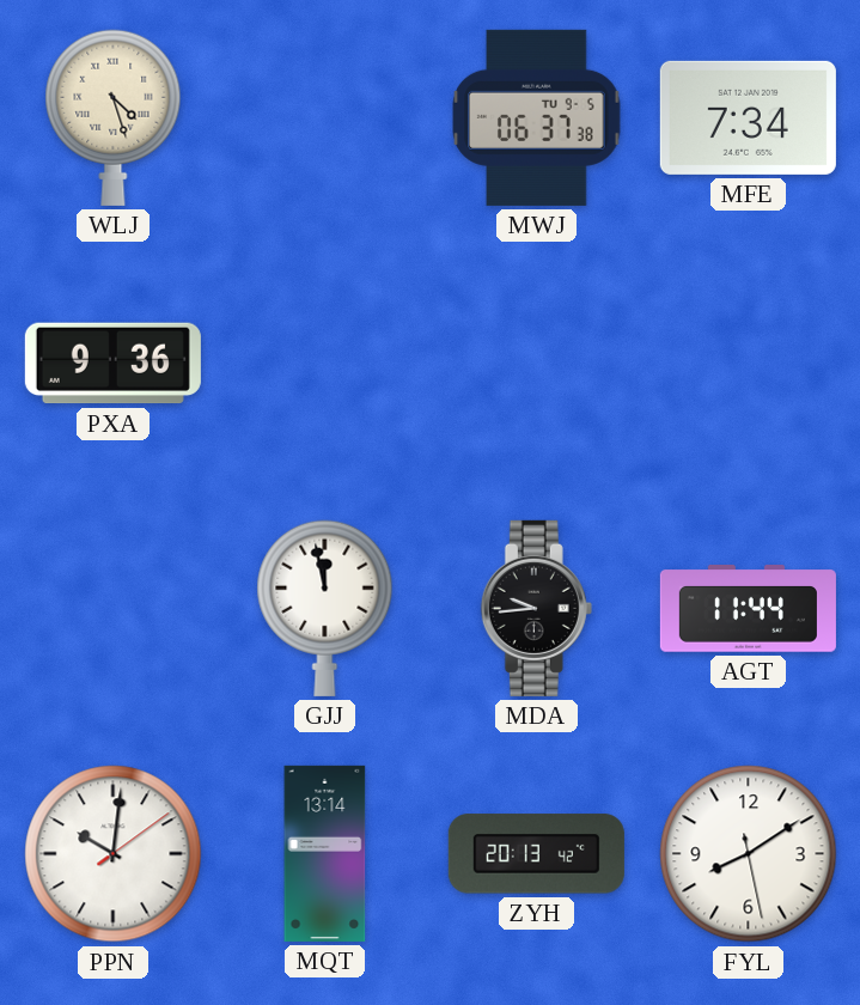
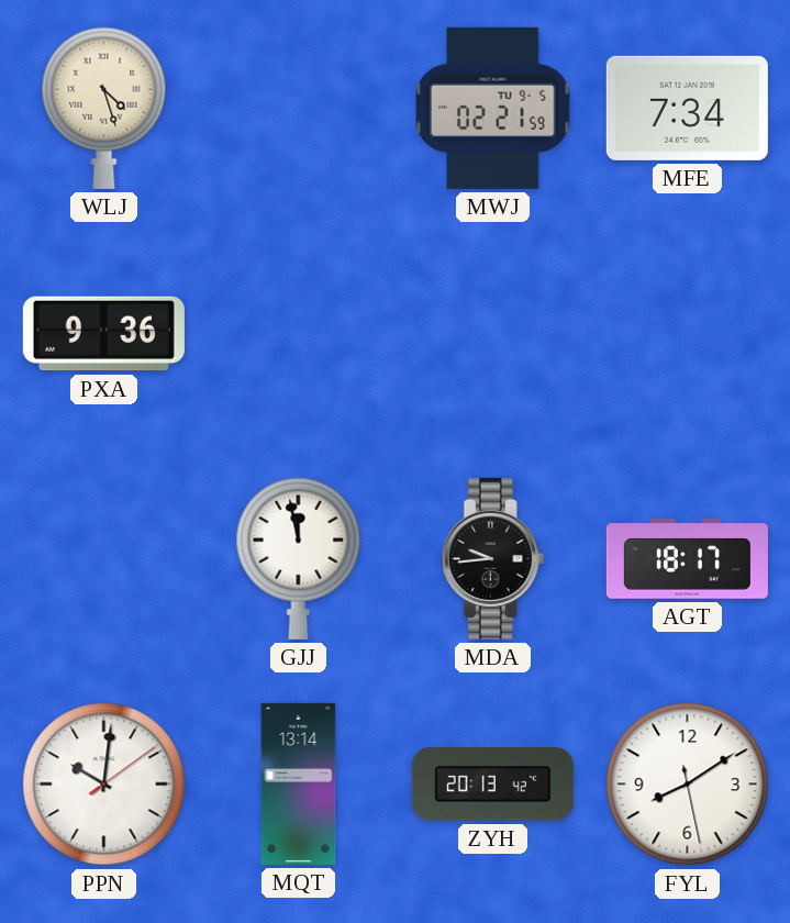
MWJ: 06:37 -> 02:21
AGT: 11:44 -> 18:17
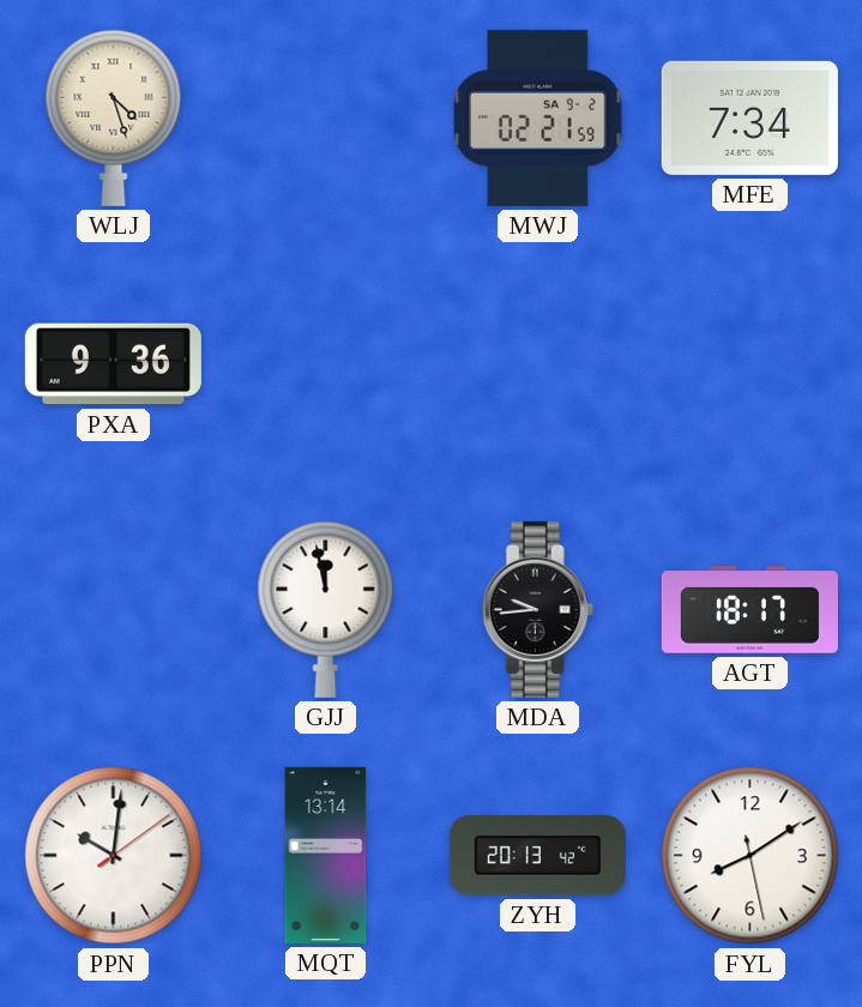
MWJ date: TU 9-5 -> SA 9-2
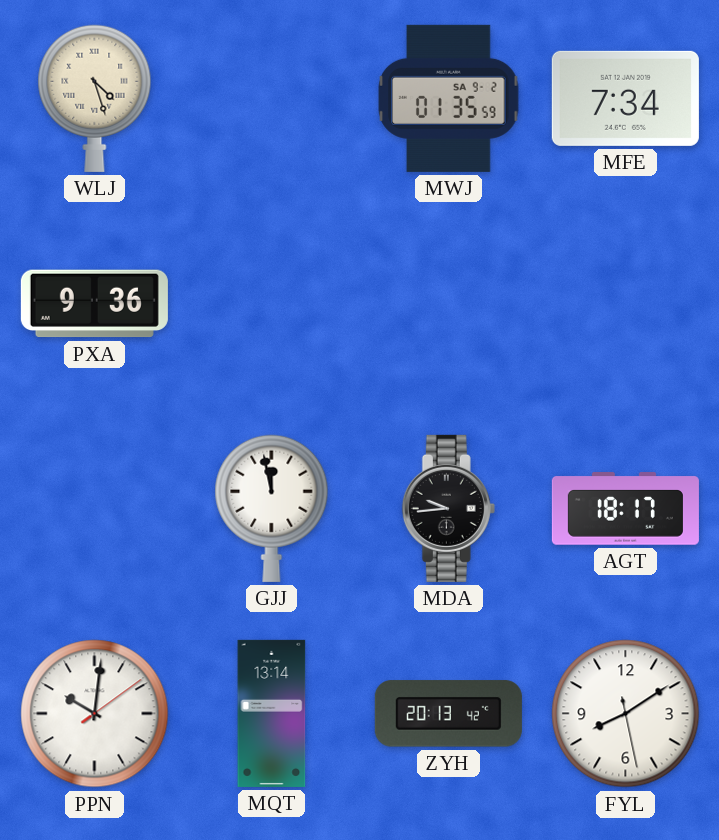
MWJ: 02:21 -> 01:35
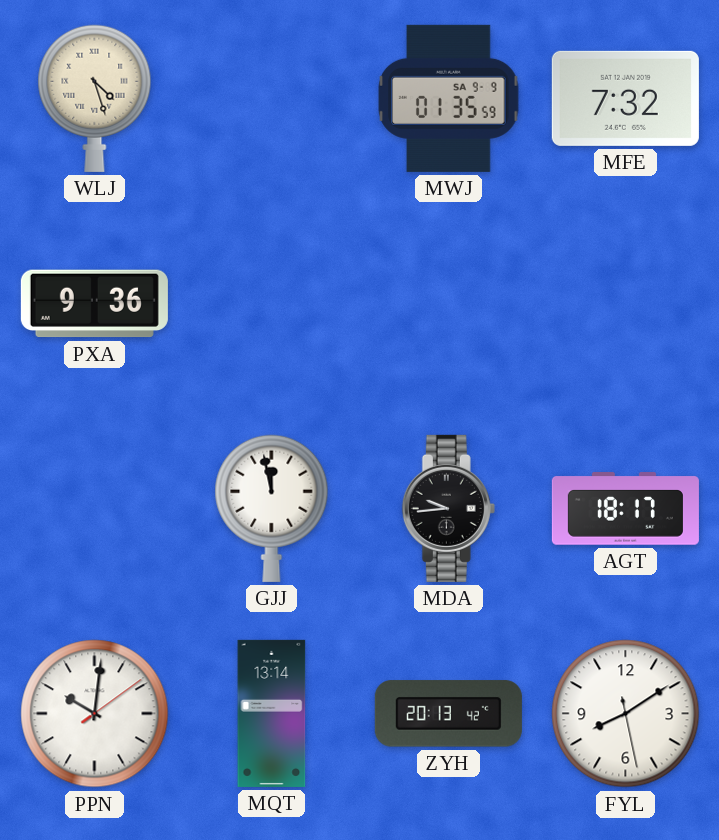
MWJ date: SA 9-2 -> SA 9-9
MFE: 7:34 -> 7:32
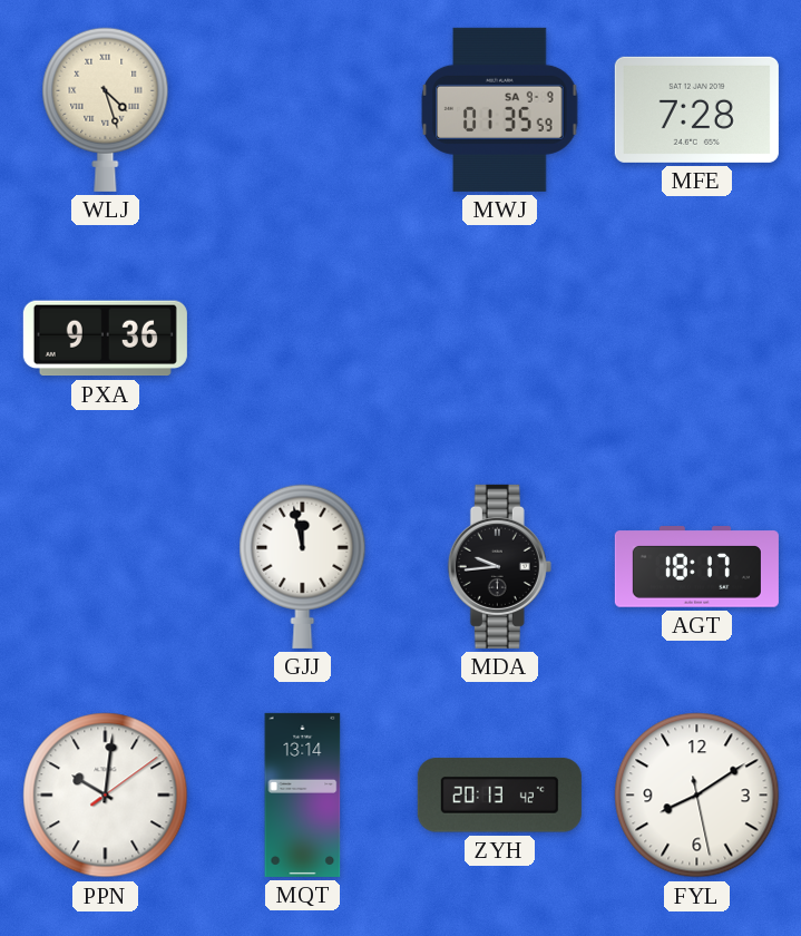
MFE: 7:32 -> 7:28
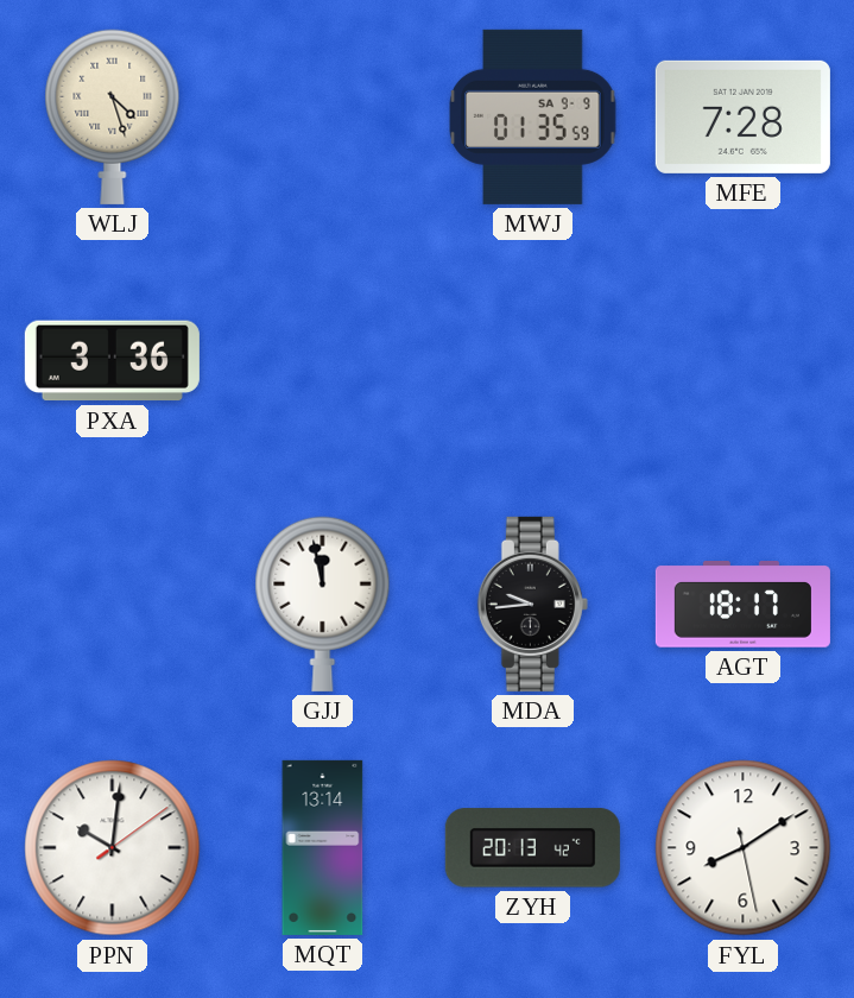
PXA: 9:36 -> 3:36
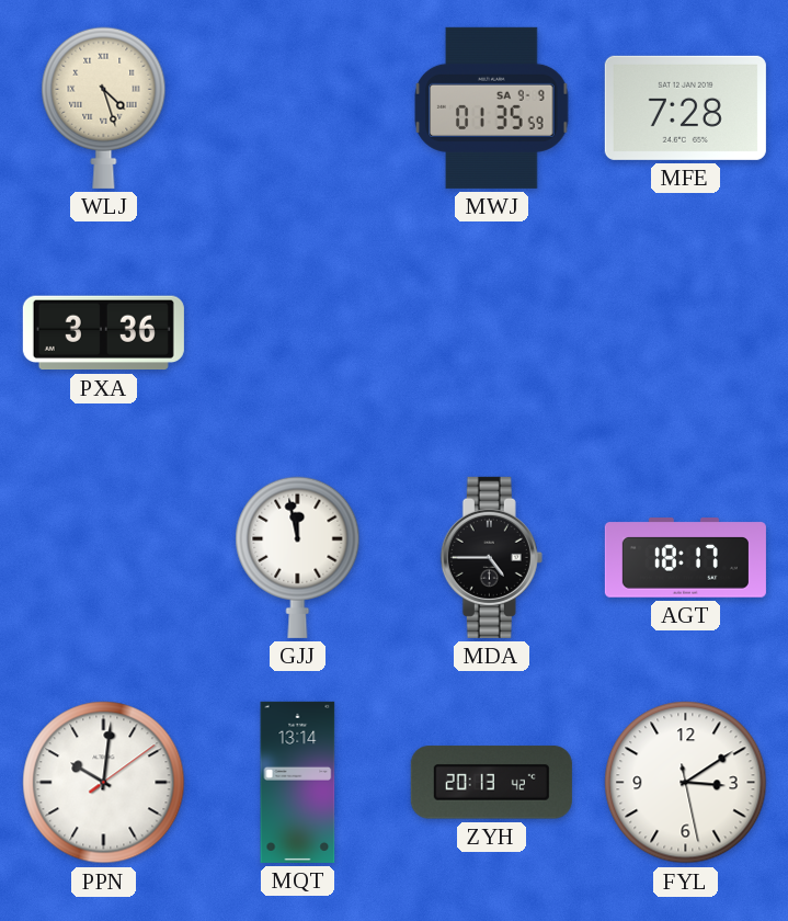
MDA: 9:44 -> 4:45
FYL: 8:09 -> 3:09
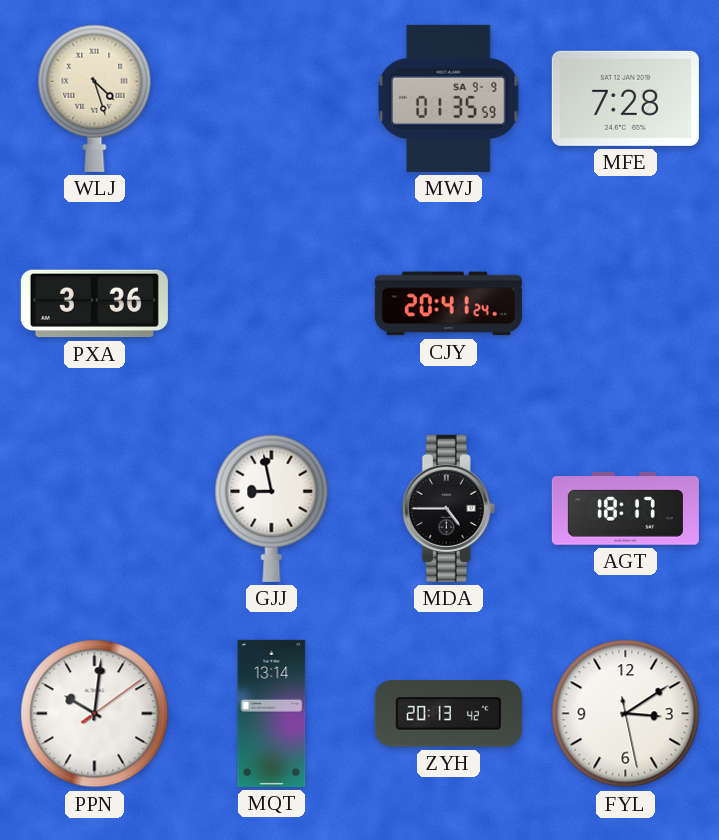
CJY: none -> 20:41
GJJ: 11:58 -> 8:58
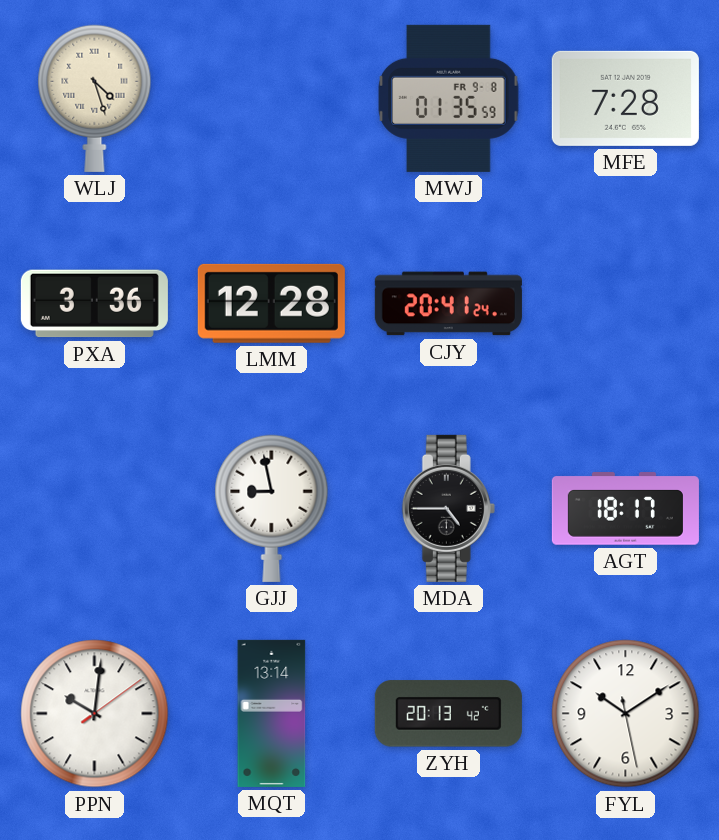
MWJ date: SA 9-9 -> FR 9-8
LMM: none -> 12:28
FYL: 3:09 -> 10:09
